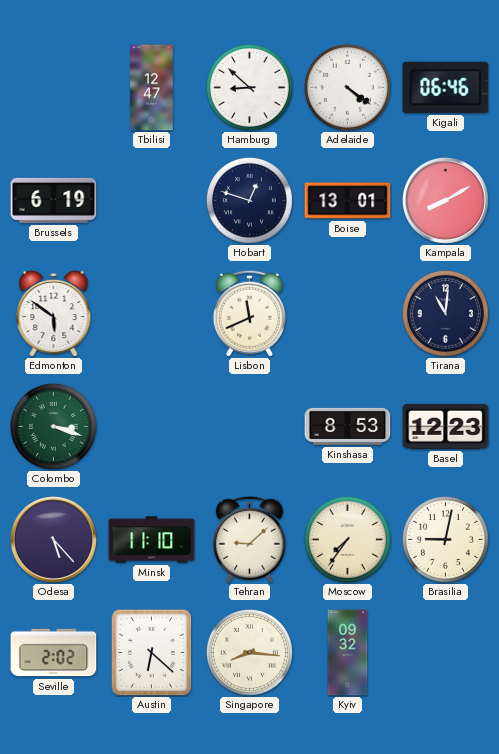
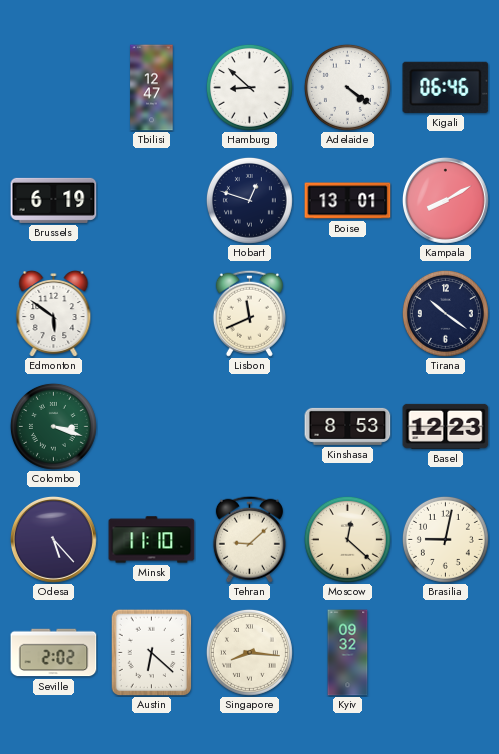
Tirana: 11:01 -> 10:21
Moscow: 7:36 -> 12:22
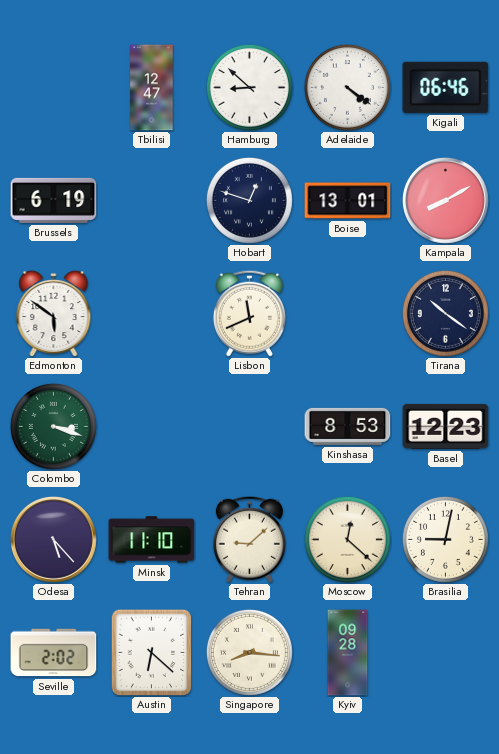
Kyiv: 09:32 -> 09:28
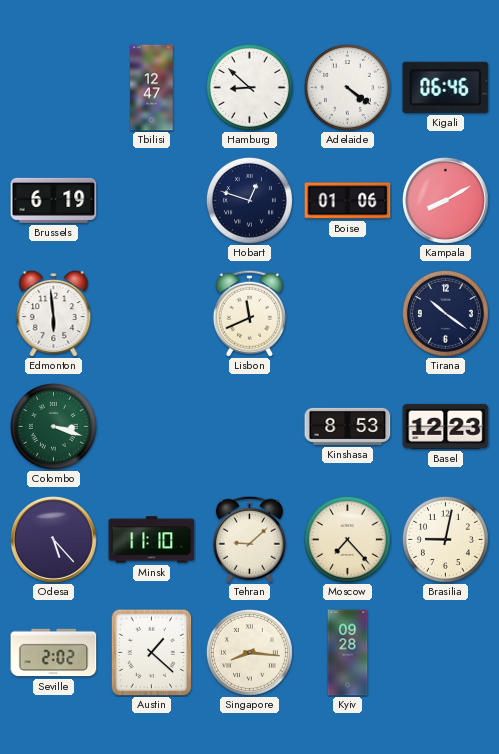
Boise: 13:01 -> 01:06
Edmonton: 5:51 -> 5:59
Moscow: 12:22 -> 7:23
Austin: 6:22 -> 1:22
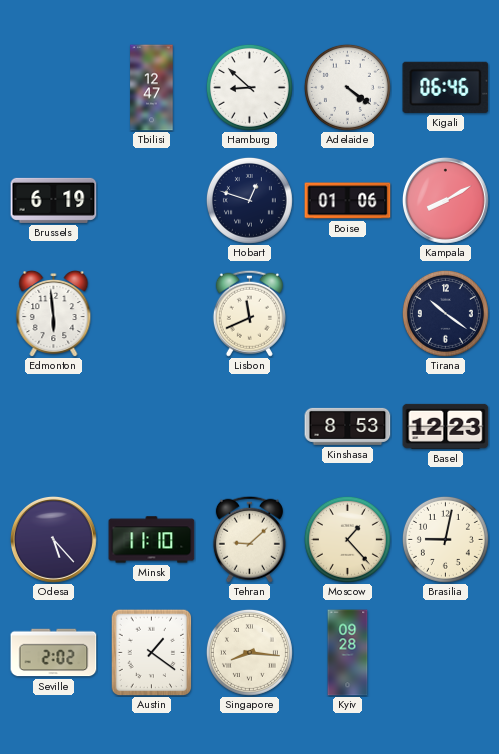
Colombo: 3:18 -> none
Moscow: 7:23 -> 1:23
Austin: 1:22 -> 1:21
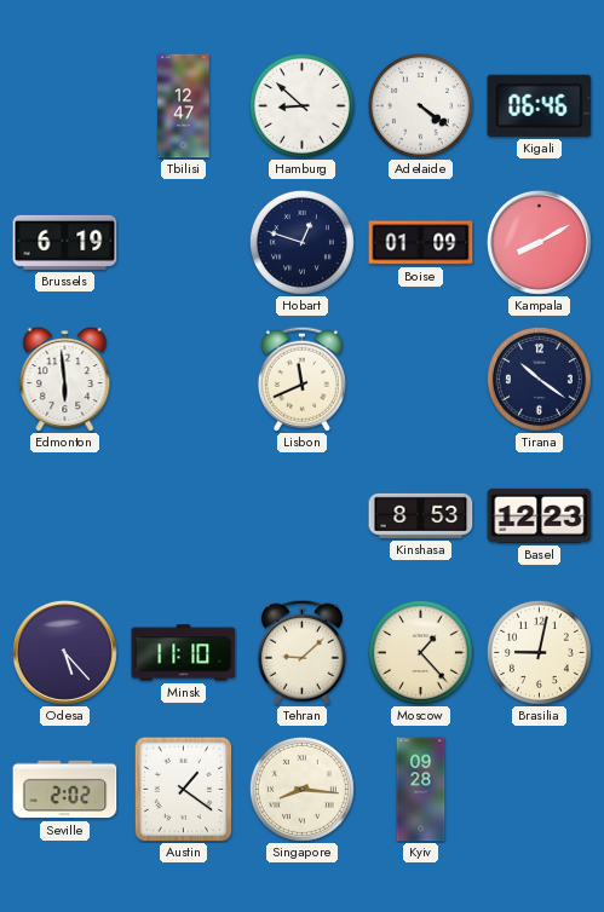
Boise: 01:06 -> 01:09
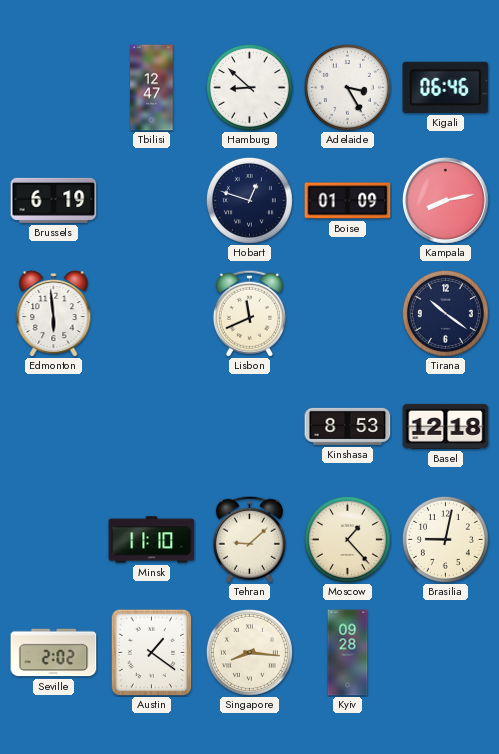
Adelaide: 4:21 -> 3:25
Kampala: 8:10 -> 8:13
Basel: 12:23 -> 12:18
Odesa: 5:23 -> none
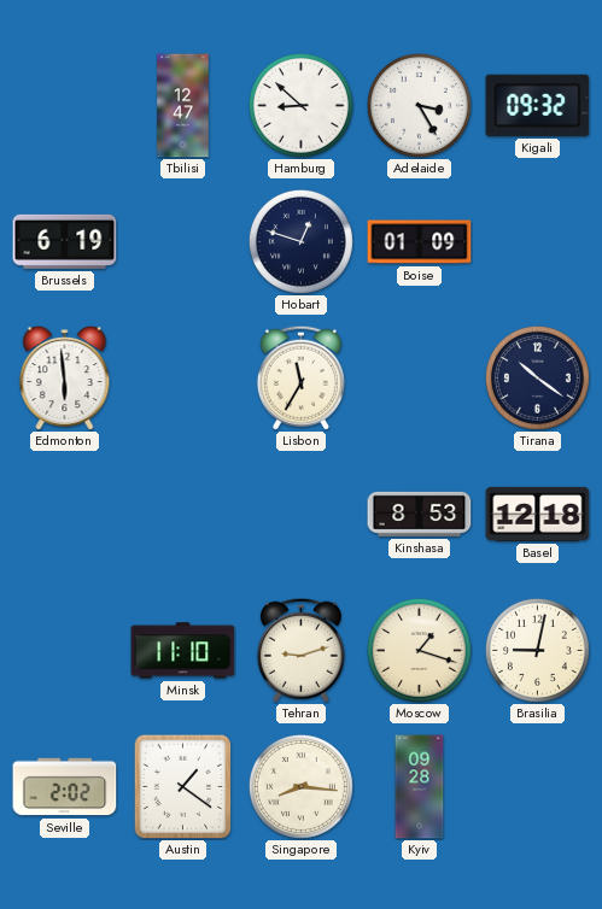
Kigali: 06:46 -> 09:32
Kampala: 8:13 -> none
Lisbon: 11:41 -> 11:35
Tehran: 9:08 -> 9:12
Moscow: 1:23 -> 1:18
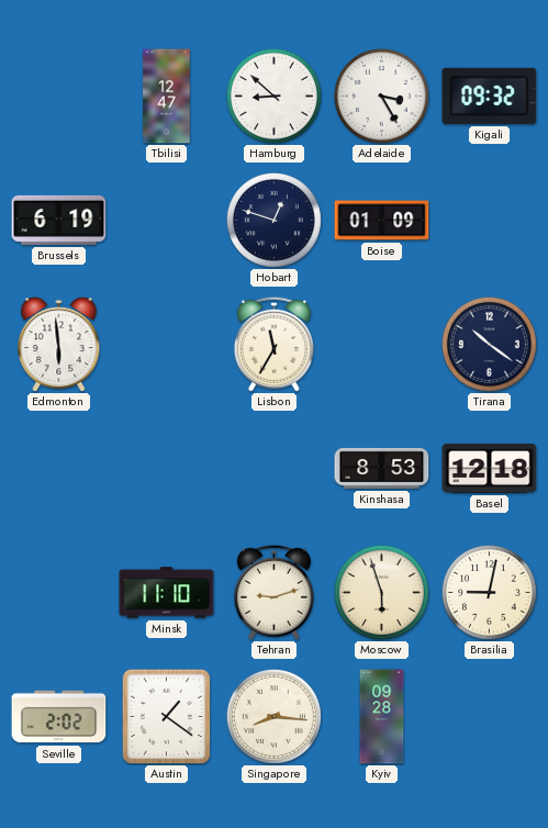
Moscow: 1:18 -> 5:57
